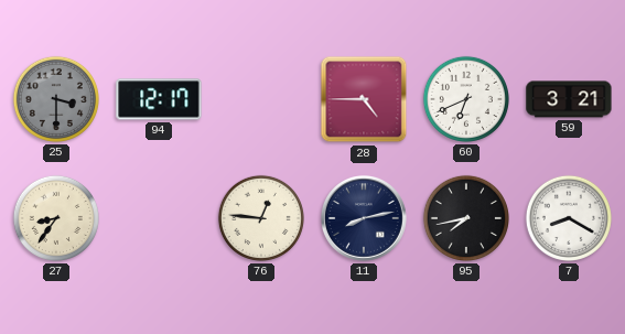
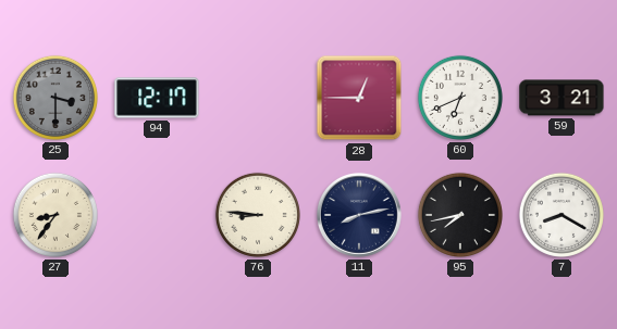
28: 4:45 -> 12:45
76: 12:46 -> 8:46
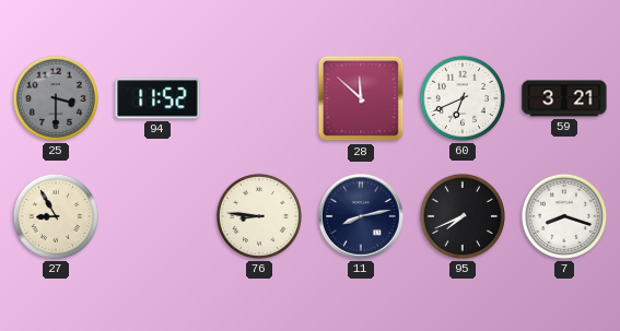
94: 12:17 -> 11:52
28: 12:45 -> 11:52
27: 8:36 -> 8:55
95: 7:43 -> 7:41
7: 8:20 -> 8:18
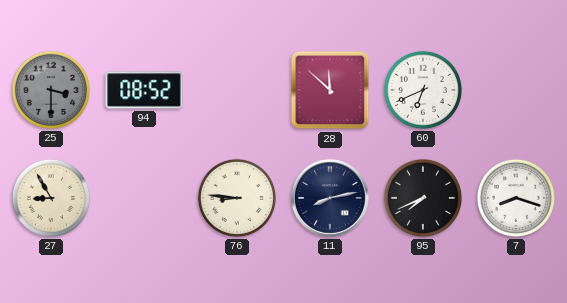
94: 11:52 -> 08:52
59: 3:21 -> none
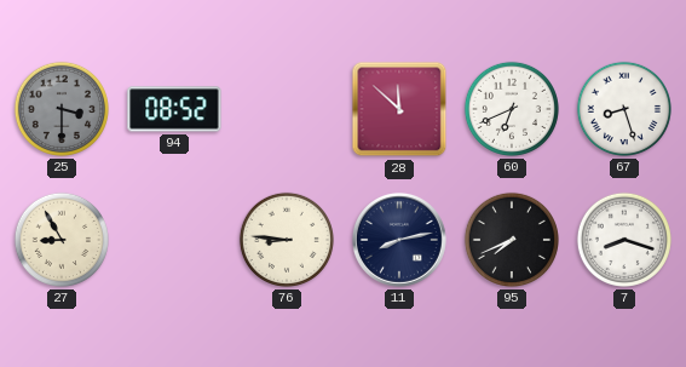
67: none -> 8:27
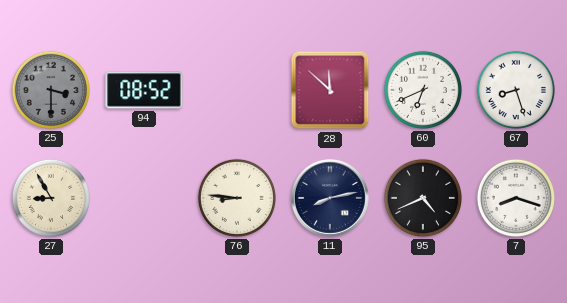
95: 7:41 -> 4:41
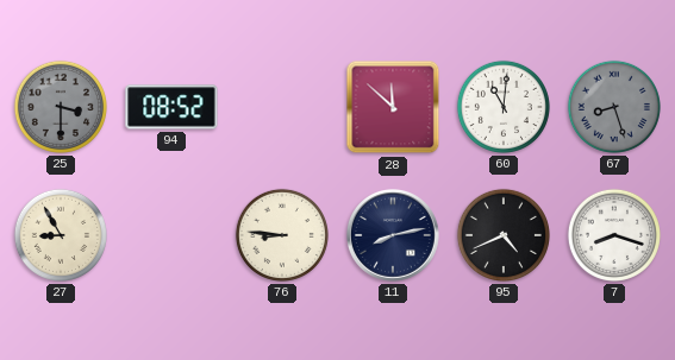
60: 6:41 -> 11:01
67 dial: white -> grey
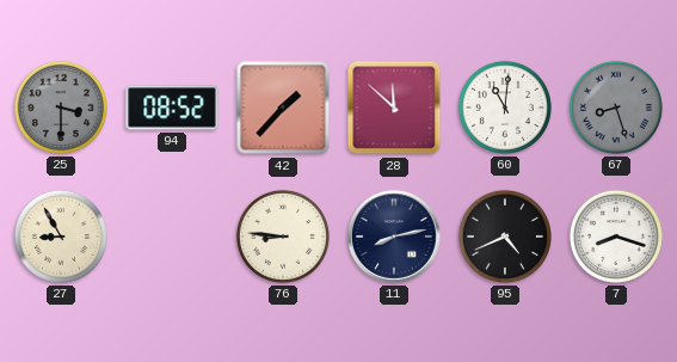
42: none -> 1:37
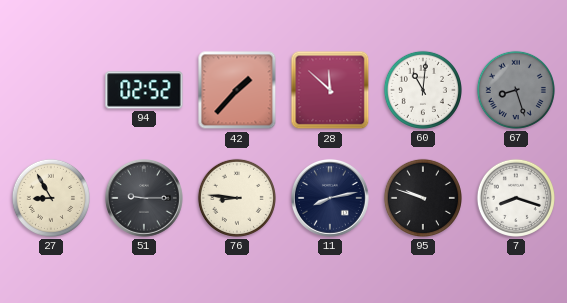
25: 3:30 -> none
94: 08:52 -> 02:52
51: none -> 9:15
95: 4:41 -> 9:48
